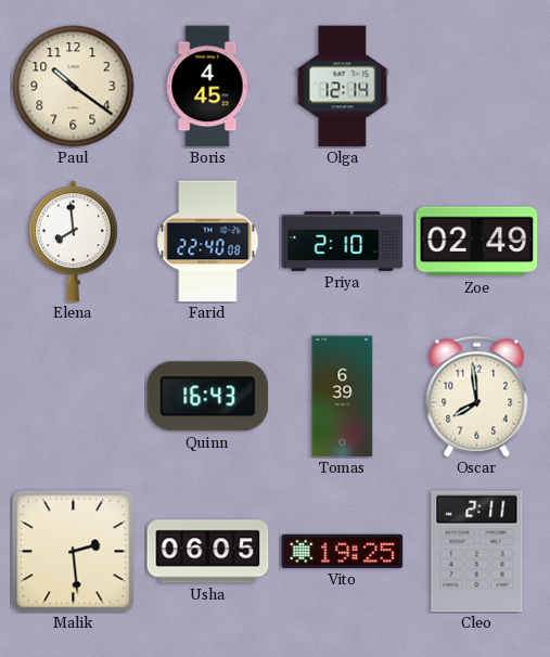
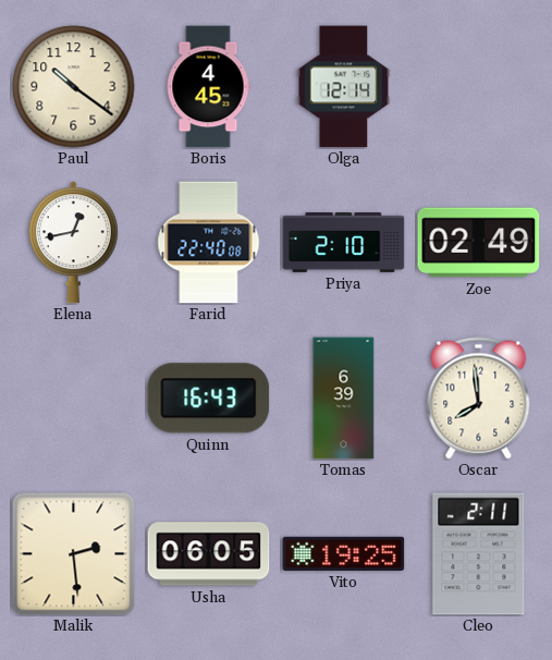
Elena: 7:59 -> 12:43
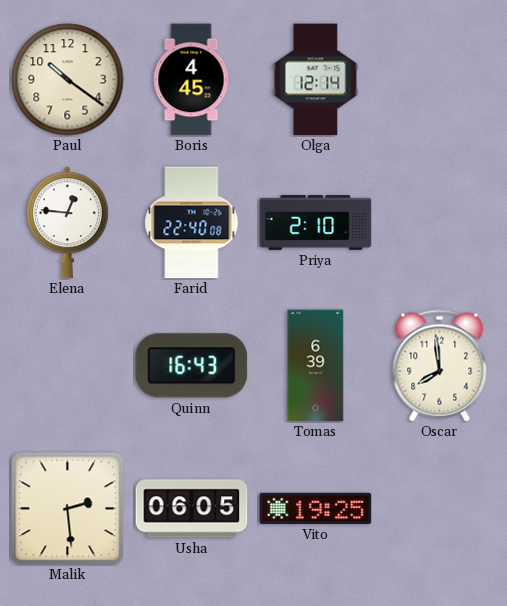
Elena: 12:43 -> 12:46
Zoe: 02:49 -> none
Cleo: 2:11 -> none
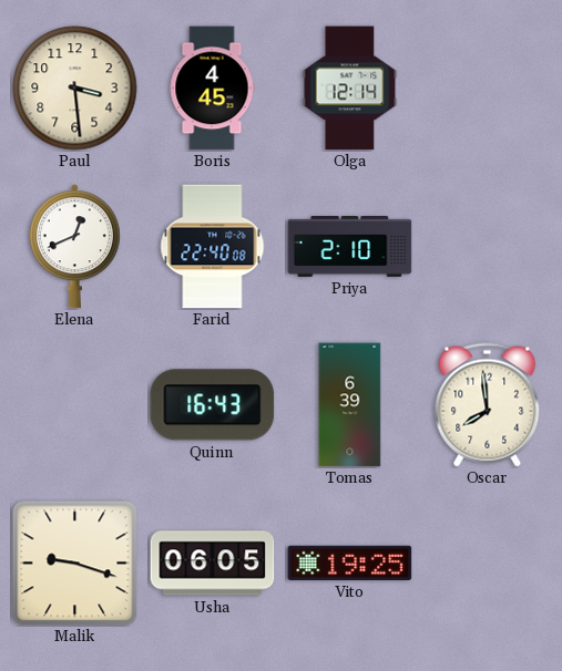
Paul: 10:21 -> 3:29
Elena: 12:46 -> 12:41
Malik: 2:29 -> 9:18
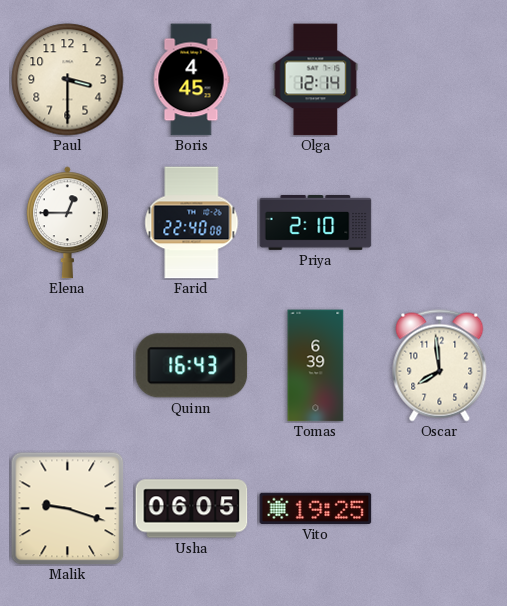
Paul: 3:29 -> 3:30
Elena: 12:41 -> 12:45
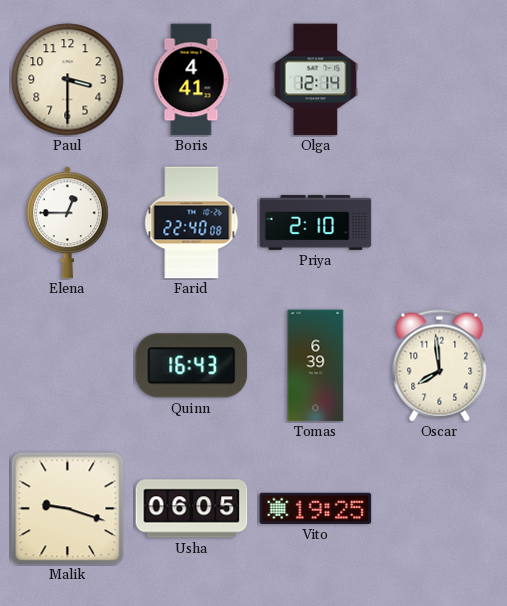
Boris: 4:45 -> 4:41
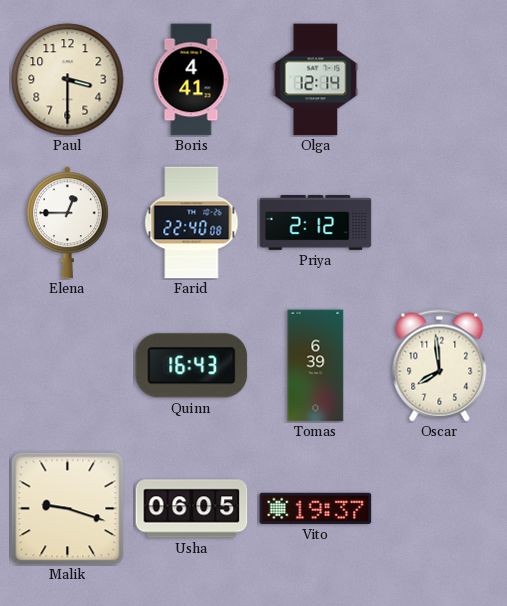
Priya: 2:10 -> 2:12
Vito: 19:25 -> 19:37
